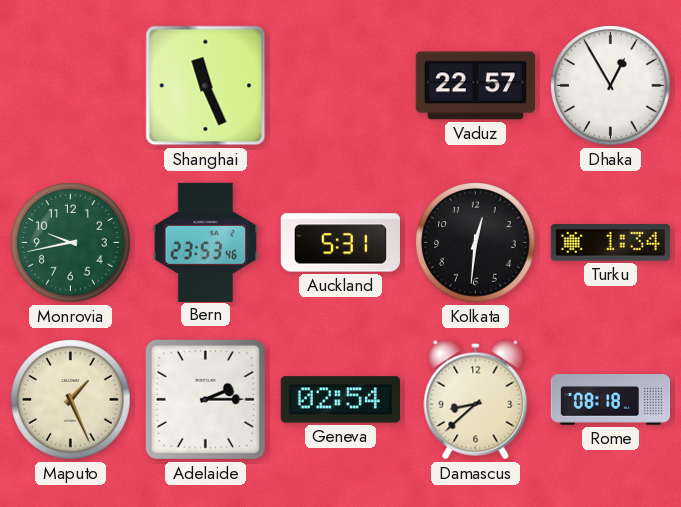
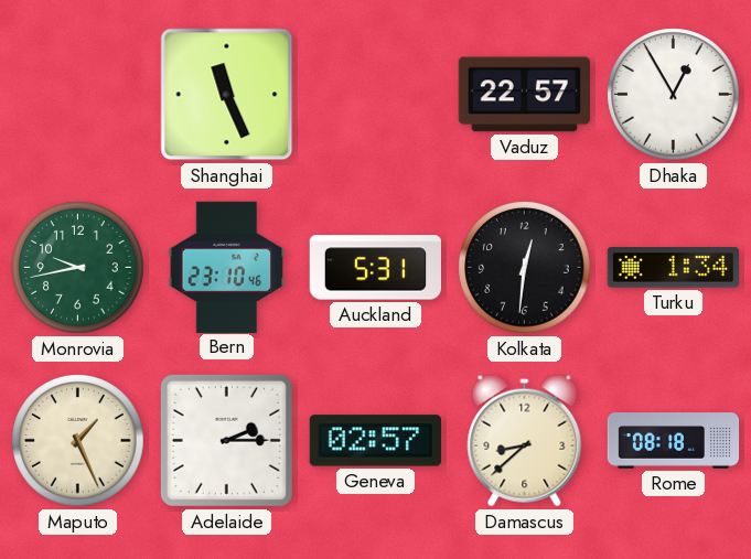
Bern: 23:53 -> 23:10
Geneva: 02:54 -> 02:57
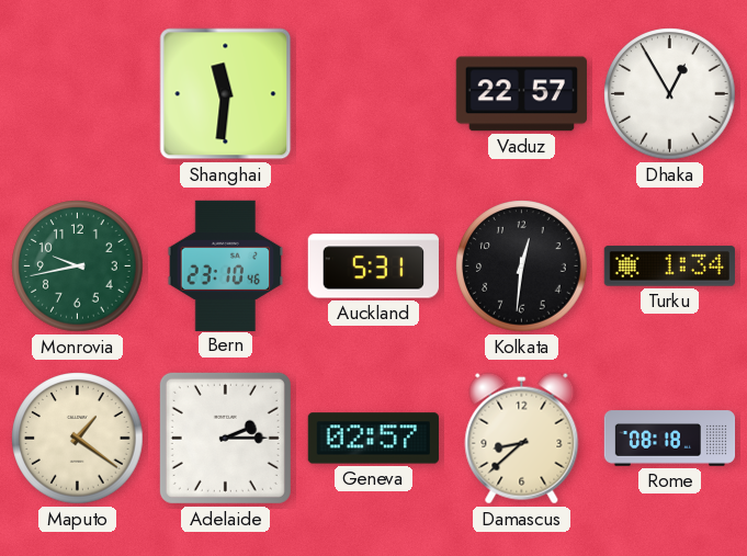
Shanghai: 11:26 -> 11:31
Maputo: 1:26 -> 1:21
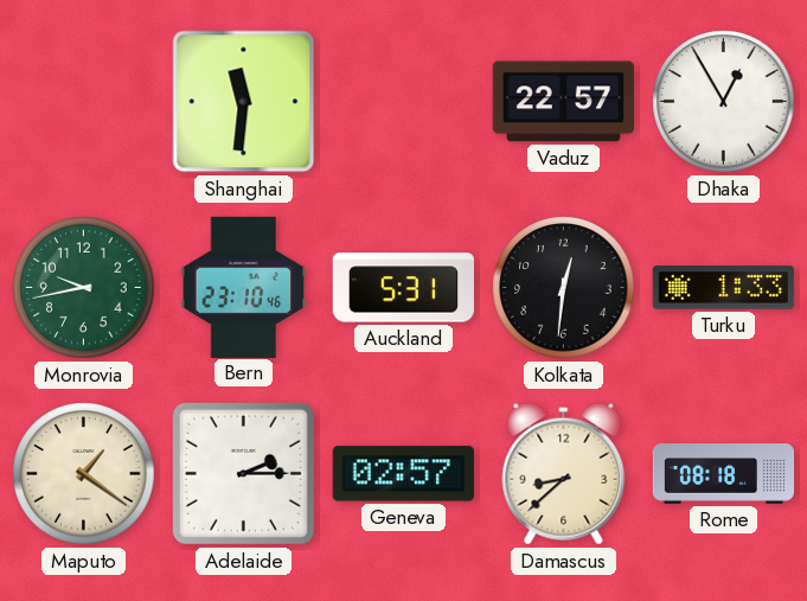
Turku: 1:34 -> 1:33
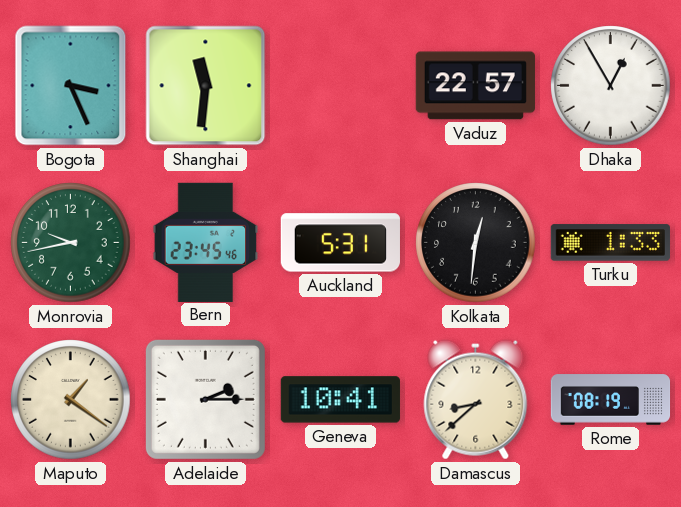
Bogota: none -> 3:26
Bern: 23:10 -> 23:45
Geneva: 02:57 -> 10:41
Rome: 08:18 -> 08:19
